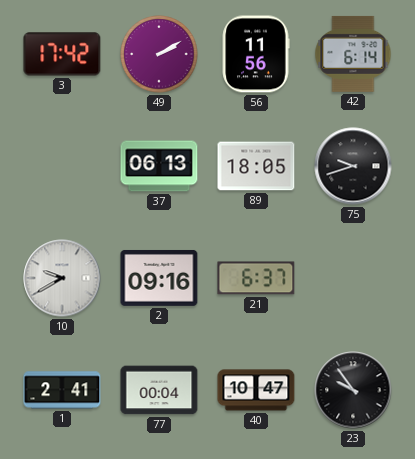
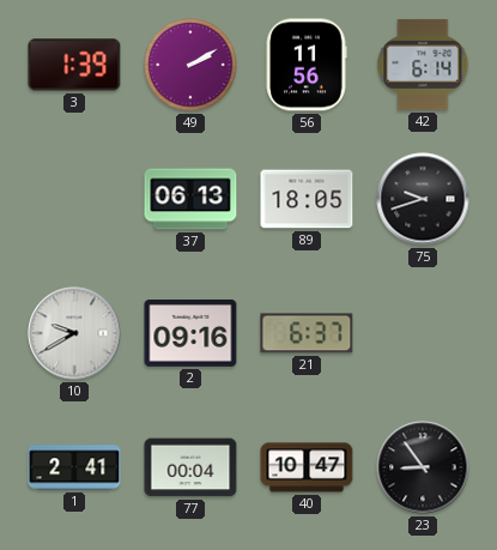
3: 17:42 -> 1:39
23: 9:54 -> 8:54
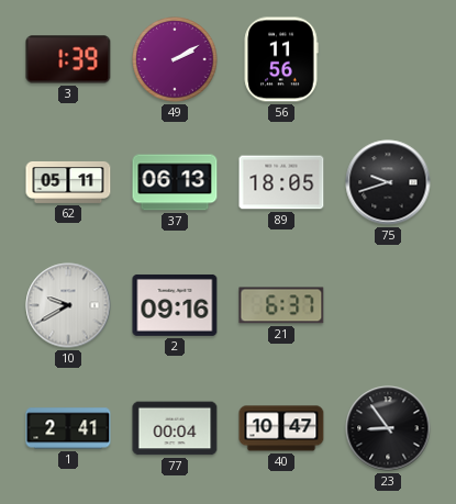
42: 6:14 -> none
62: none -> 05:11
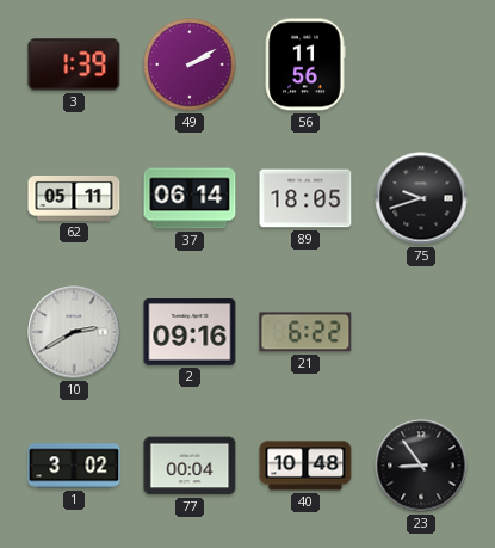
37: 06:13 -> 06:14
10: 9:40 -> 2:40
21: 6:37 -> 6:22
1: 2:41 -> 3:02
40: 10:47 -> 10:48
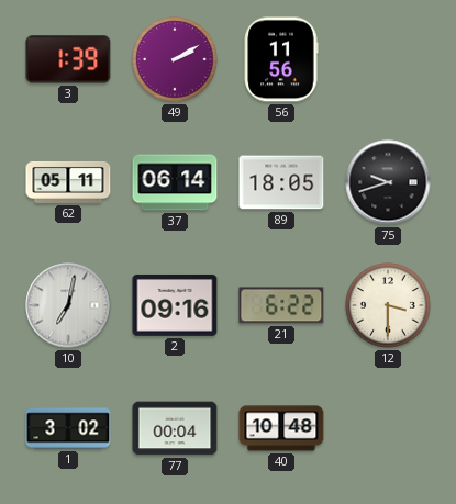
10: 2:40 -> 7:02
12: none -> 3:30
23: 8:54 -> none
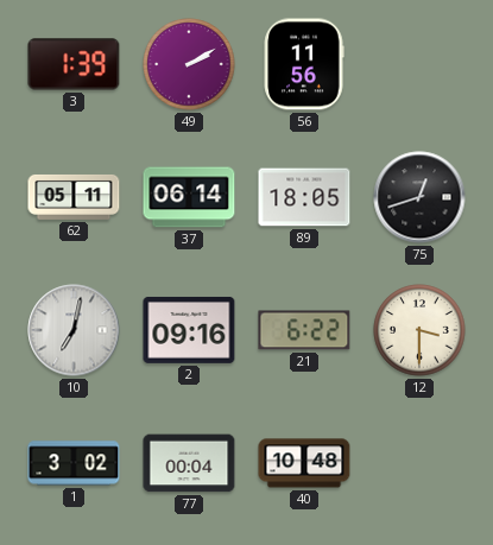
75: 9:42 -> 12:42
